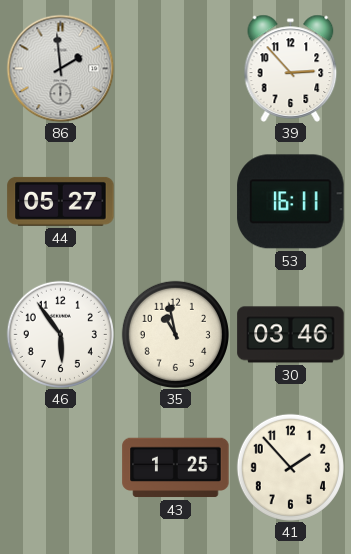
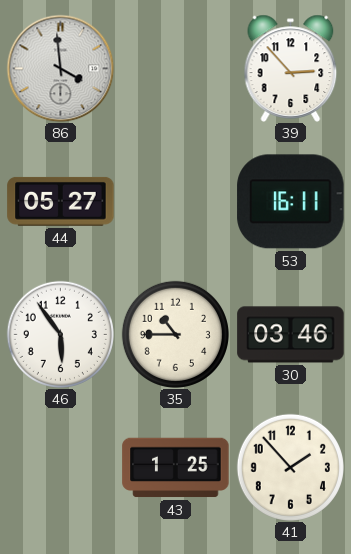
86: 1:59 -> 3:59
35: 10:58 -> 10:45
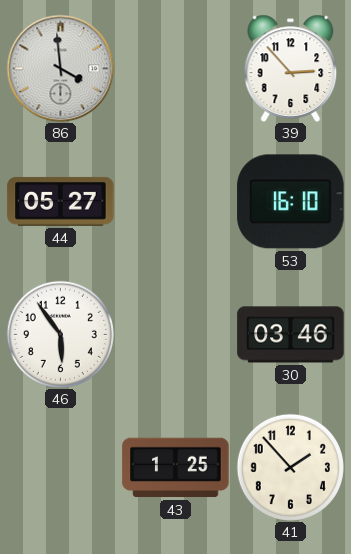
53: 16:11 -> 16:10
35: 10:45 -> none
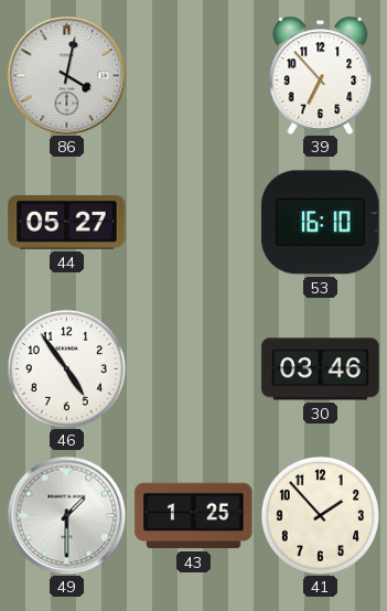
86: 3:59 -> 4:02
39: 2:53 -> 6:53
46: 5:54 -> 4:54
49: none -> 1:30
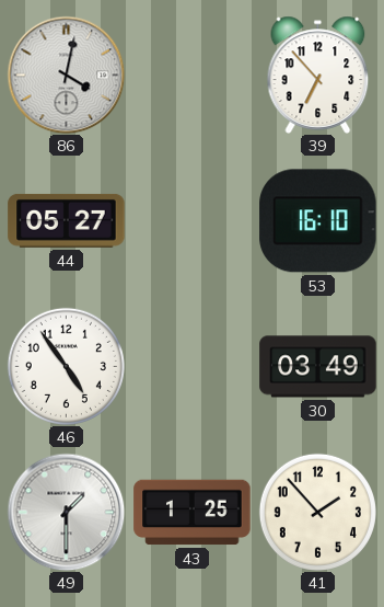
30: 03:46 -> 03:49
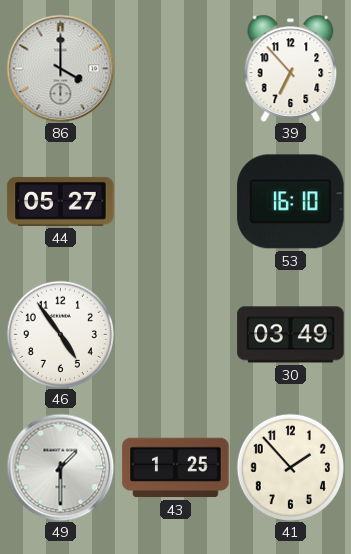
86: 4:02 -> 4:00
